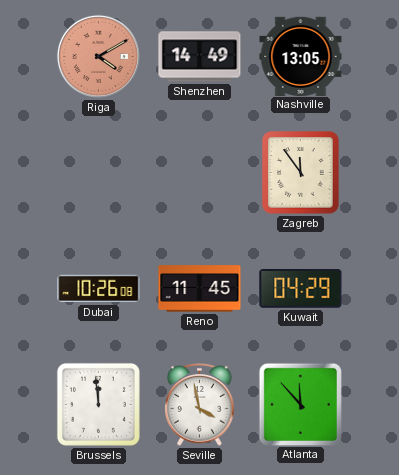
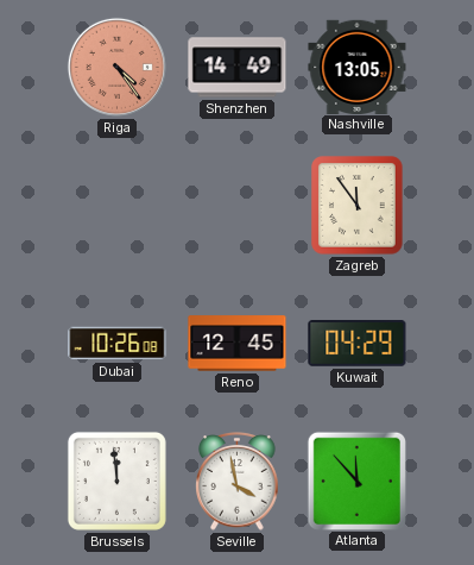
Riga: 4:10 -> 4:24
Reno: 11:45 -> 12:45
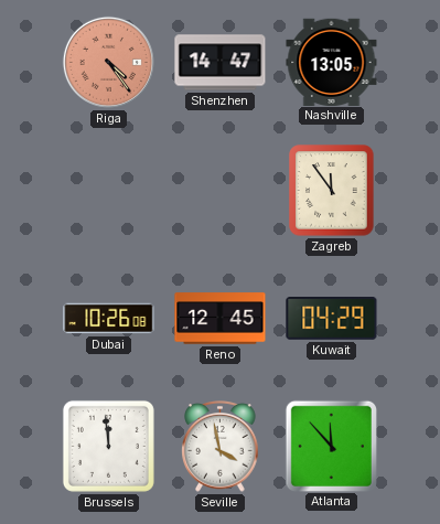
Shenzhen: 14:49 -> 14:47
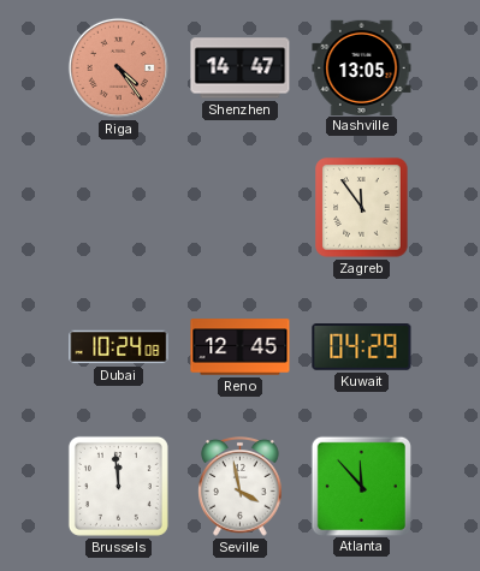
Dubai: 10:26 -> 10:24
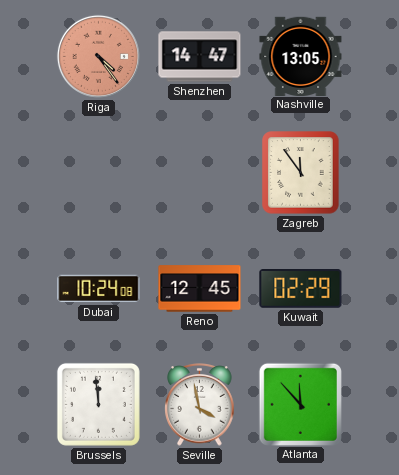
Kuwait: 04:29 -> 02:29
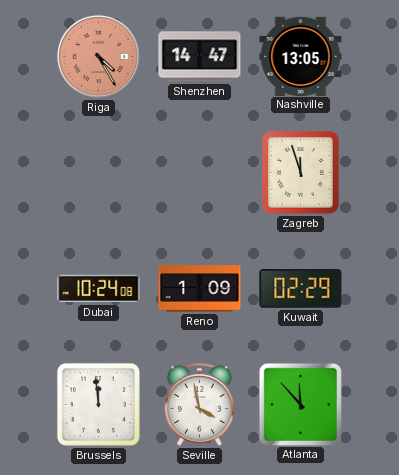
Riga: 4:24 -> 4:25
Zagreb: 11:54 -> 11:57
Reno: 12:45 -> 1:09
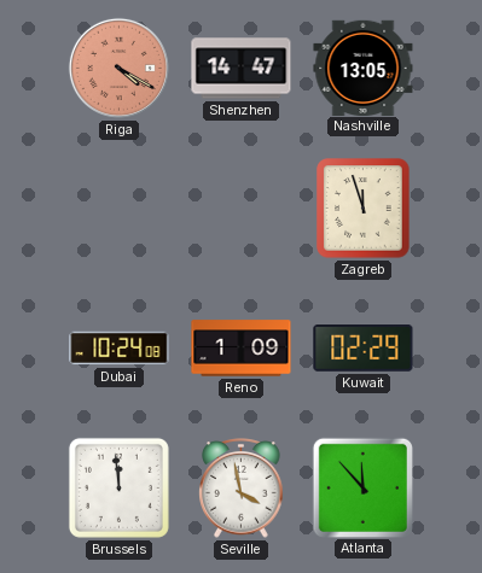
Riga: 4:25 -> 4:20
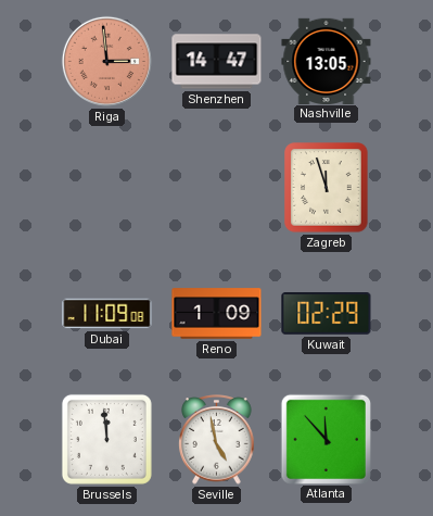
Riga: 4:20 -> 2:59
Dubai: 10:24 -> 11:09
Seville: 3:58 -> 4:58
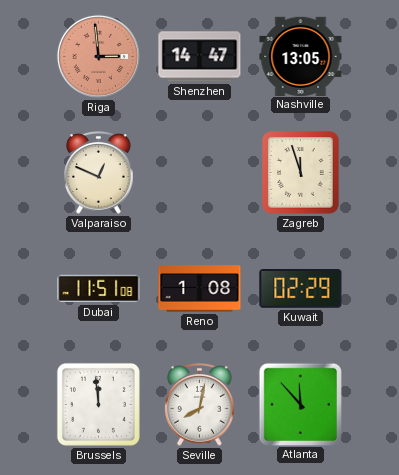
Valparaiso: none -> 12:49
Dubai: 11:09 -> 11:51
Reno: 1:09 -> 1:08
Seville: 4:58 -> 8:02
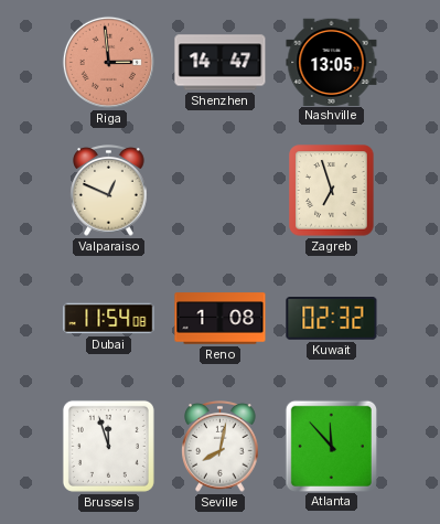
Zagreb: 11:57 -> 6:57
Dubai: 11:51 -> 11:54
Kuwait: 02:29 -> 02:32
Brussels: 11:59 -> 11:57
